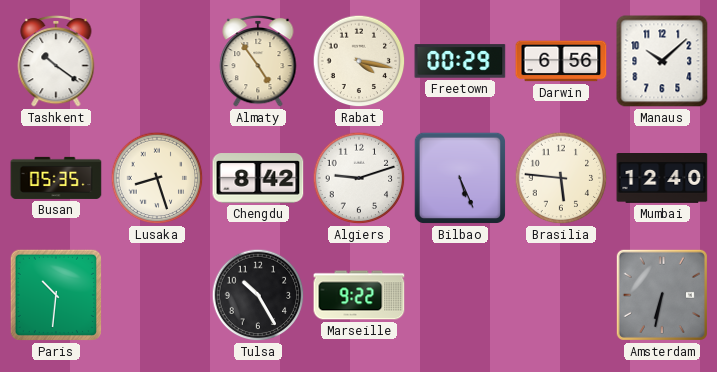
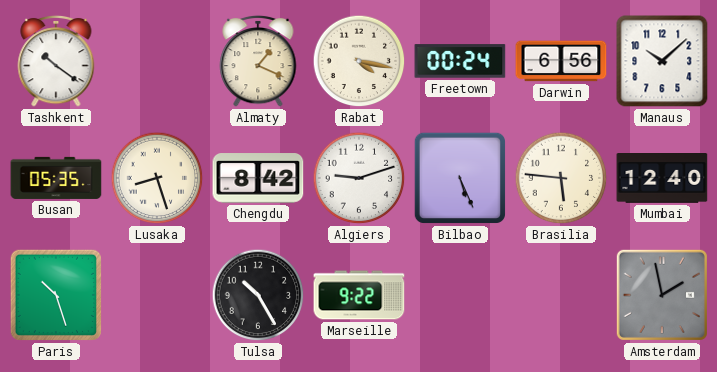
Almaty: 4:54 -> 1:19
Freetown: 00:29 -> 00:24
Paris: 10:31 -> 10:27
Amsterdam: 6:32 -> 1:58
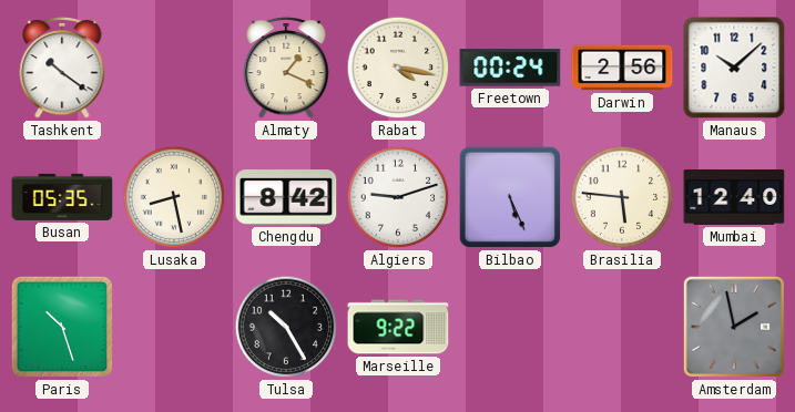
Darwin: 6:56 -> 2:56
Lusaka: 8:27 -> 8:28
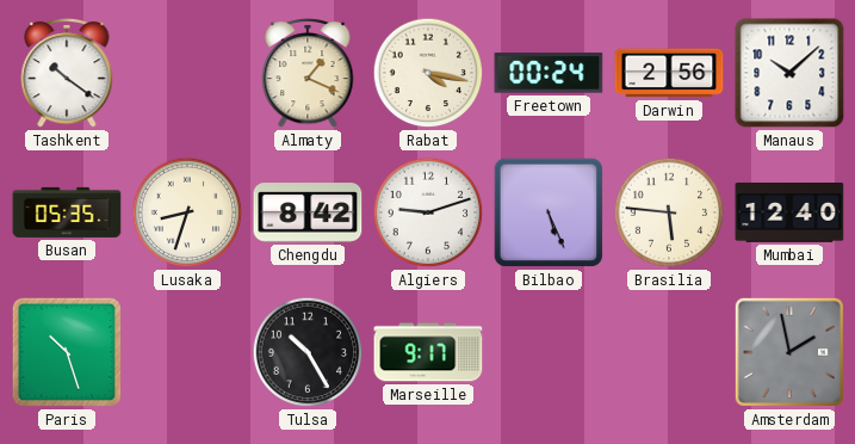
Lusaka: 8:28 -> 8:33
Marseille: 9:22 -> 9:17
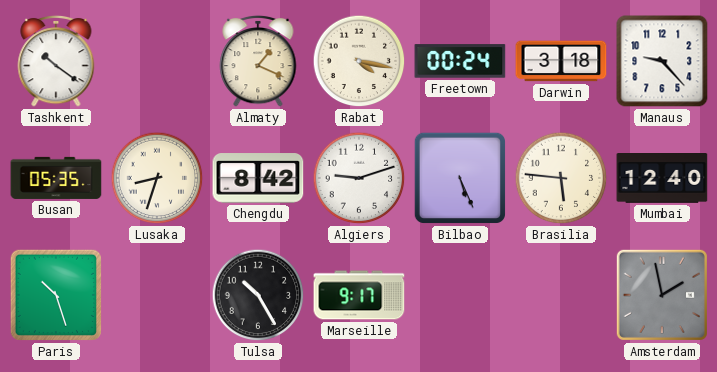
Darwin: 2:56 -> 3:18
Manaus: 10:08 -> 9:23
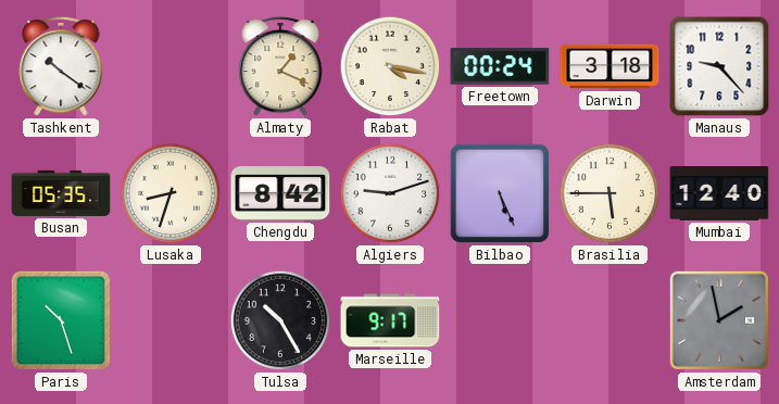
Brasilia: 5:46 -> 5:45
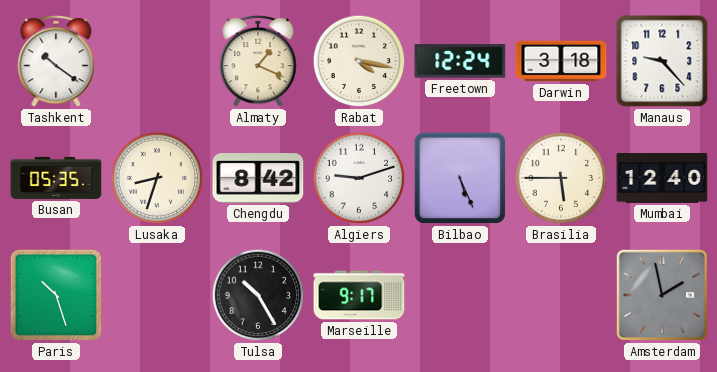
Freetown: 00:24 -> 12:24
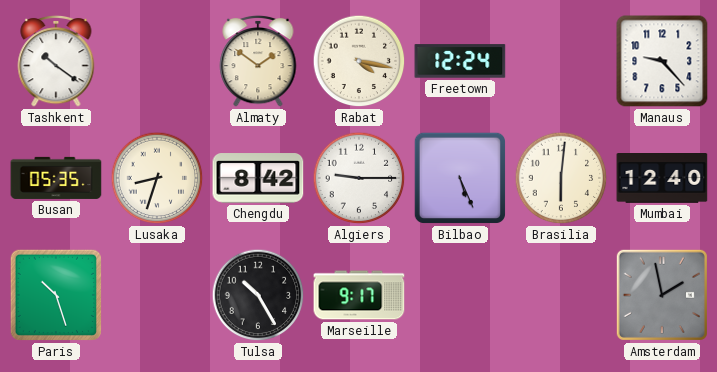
Almaty: 1:19 -> 1:51
Darwin: 3:18 -> none
Algiers: 9:12 -> 9:15
Brasilia: 5:45 -> 6:01
